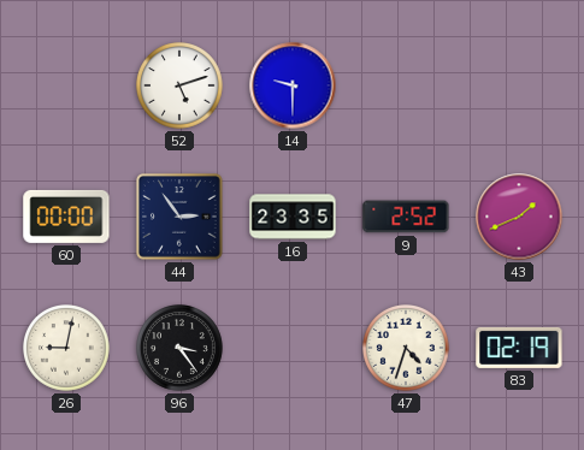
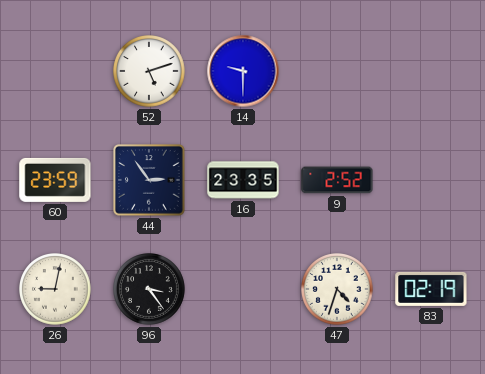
60: 00:00 -> 23:59
43: 1:41 -> none
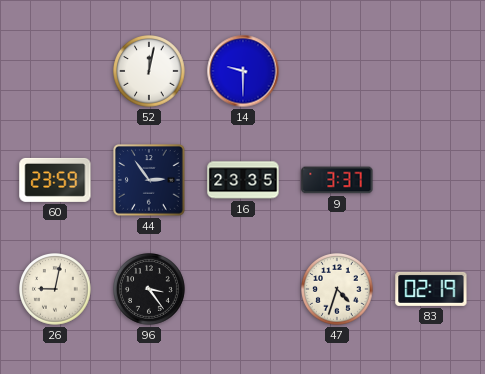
52: 5:12 -> 12:02
9: 2:52 -> 3:37
